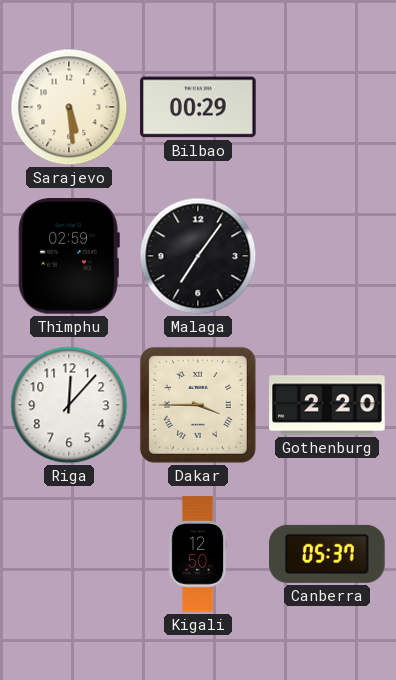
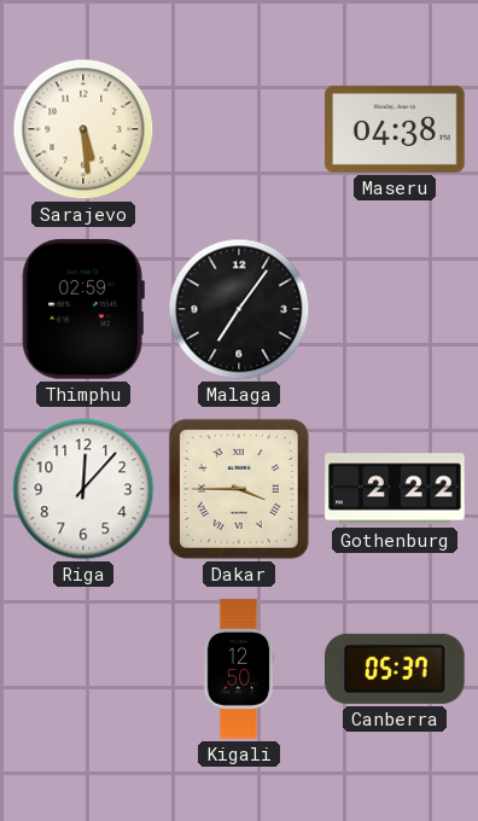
Bilbao: 00:29 -> none
Maseru: none -> 04:38
Gothenburg: 2:20 -> 2:22
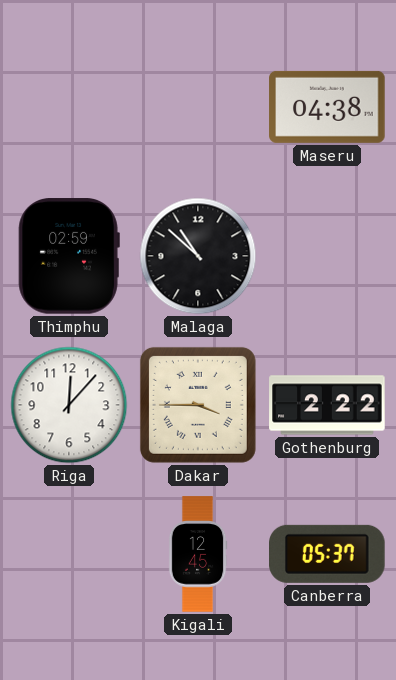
Sarajevo: 5:29 -> none
Malaga: 7:06 -> 10:52
Kigali: 12:50 -> 12:45
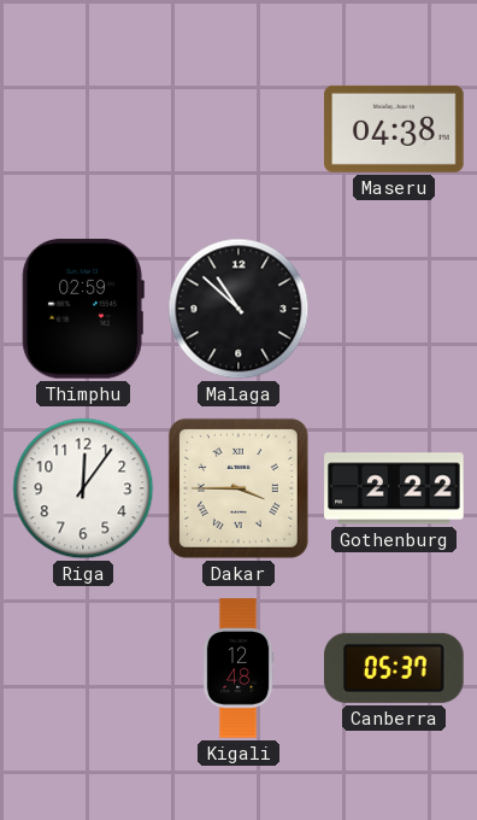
Riga: 12:07 -> 12:06
Kigali: 12:45 -> 12:48
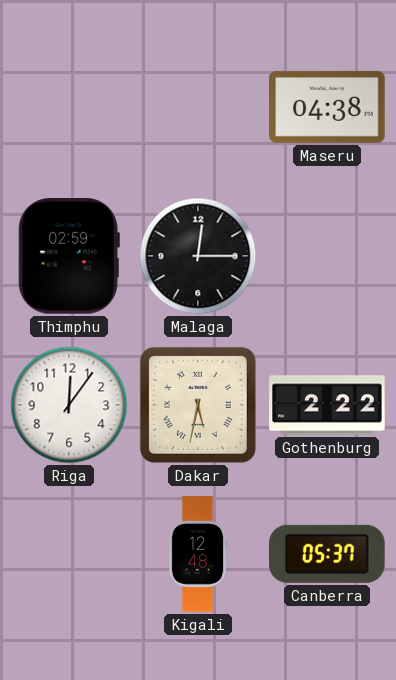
Malaga: 10:52 -> 12:15
Dakar: 3:45 -> 5:32
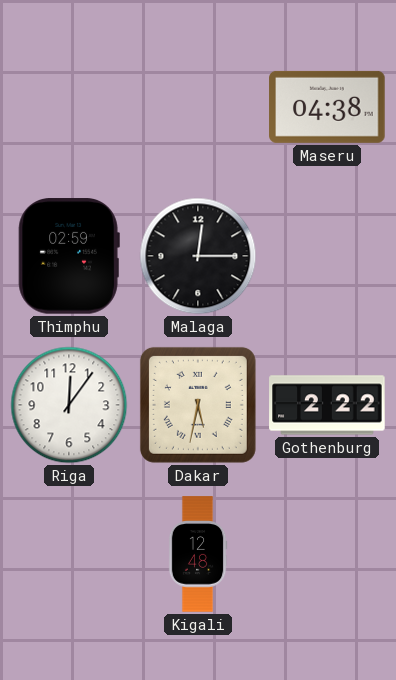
Canberra: 05:37 -> none
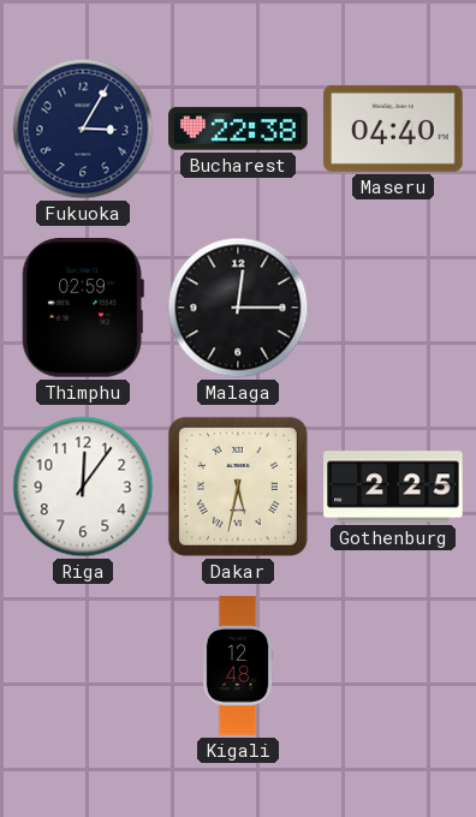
Fukuoka: none -> 3:05
Bucharest: none -> 22:38
Maseru: 04:38 -> 04:40
Gothenburg: 2:22 -> 2:25
